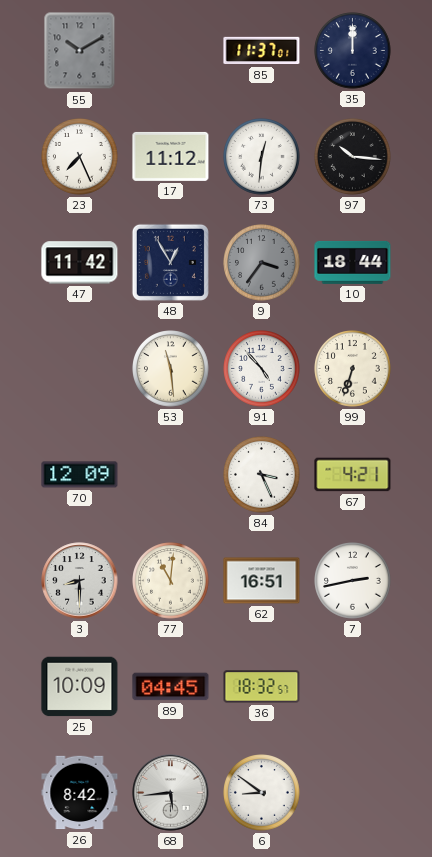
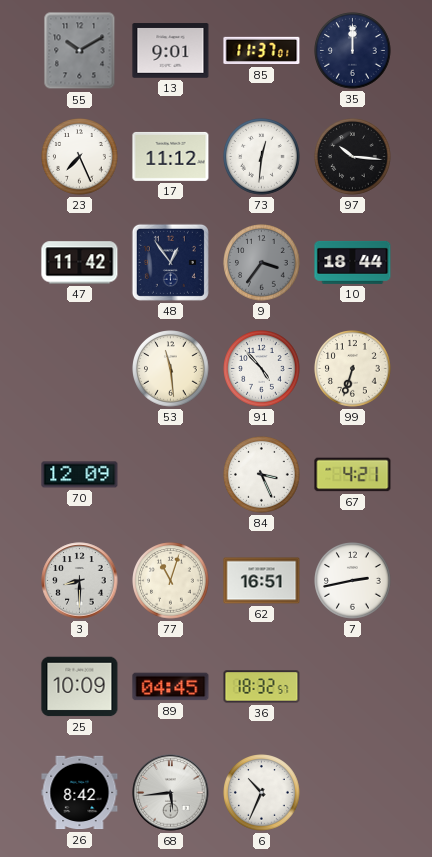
13: none -> 9:01
48: 12:55 -> 12:54
77: 11:01 -> 11:03
6: 8:51 -> 10:34
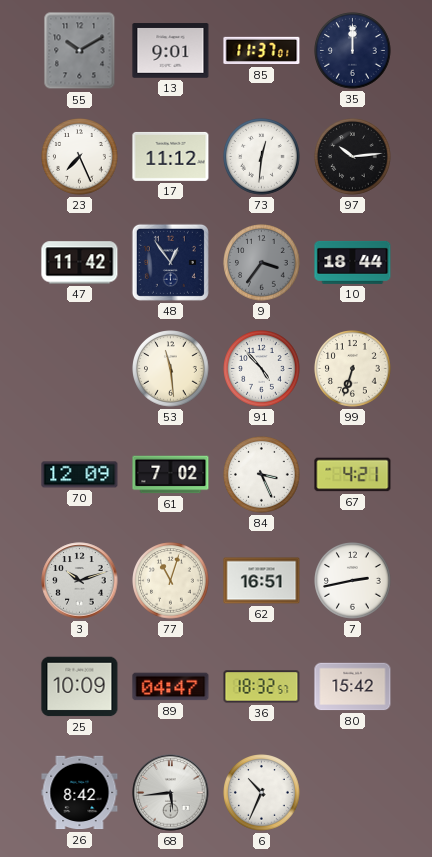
97: 10:16 -> 10:14
61: none -> 7:02
3: 8:30 -> 10:12
89: 04:45 -> 04:47
80: none -> 15:42
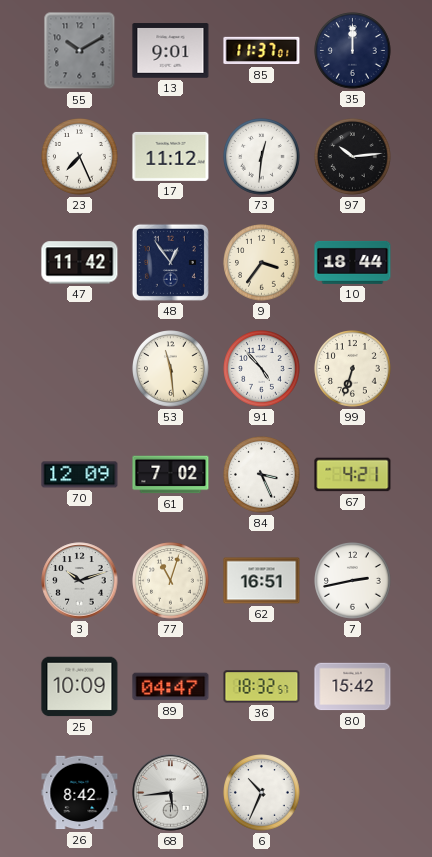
9 dial: grey -> cream
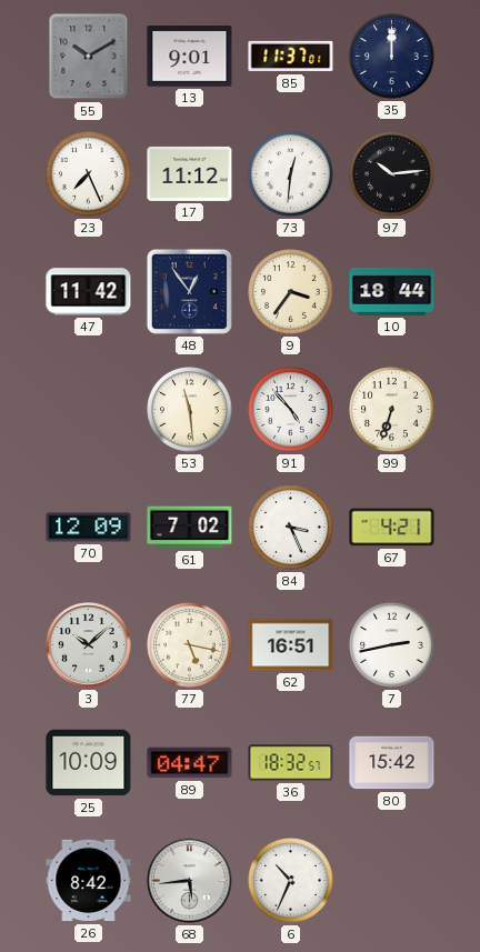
3: 10:12 -> 10:08
77: 11:03 -> 5:17
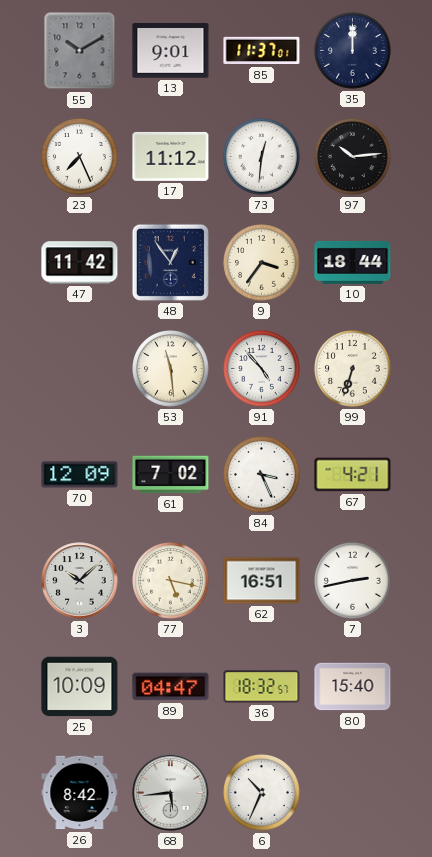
80: 15:42 -> 15:40
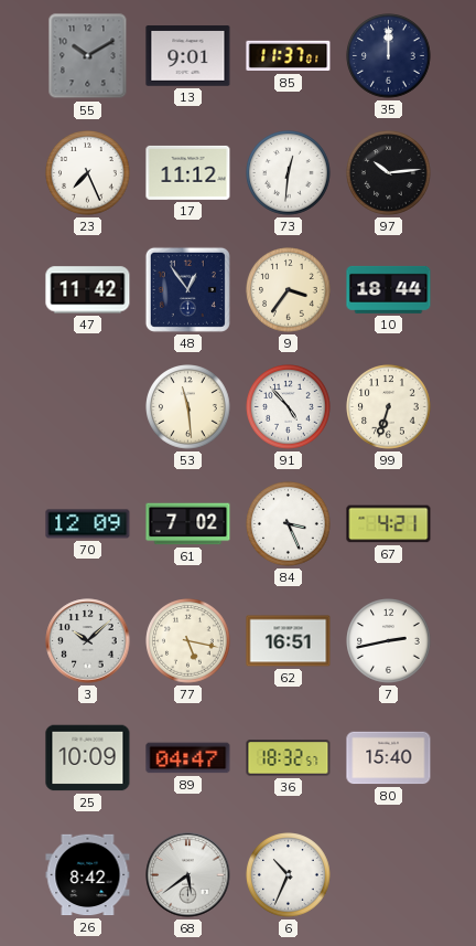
68: 5:44 -> 5:39
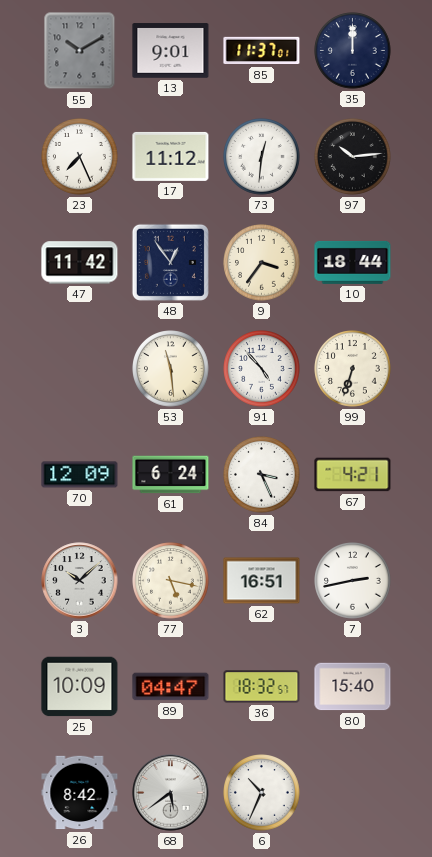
61: 7:02 -> 6:24
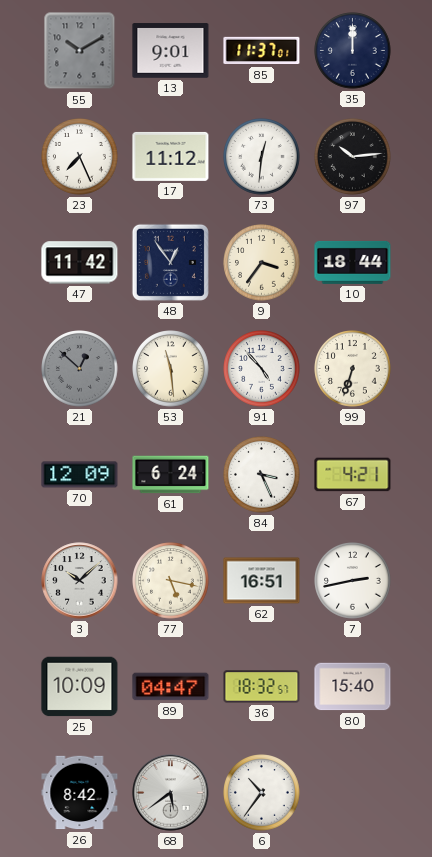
21: none -> 12:52
6: 10:34 -> 10:36
